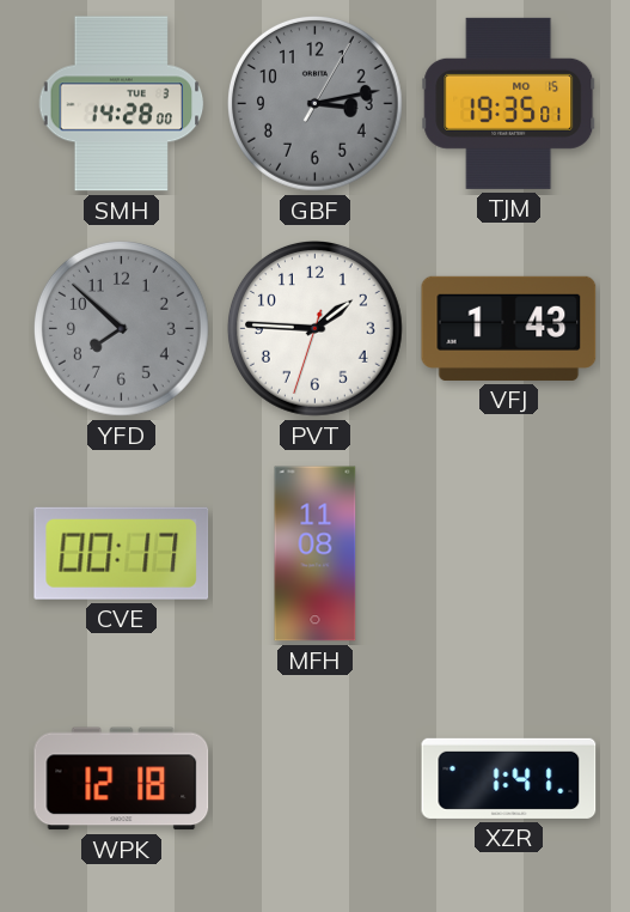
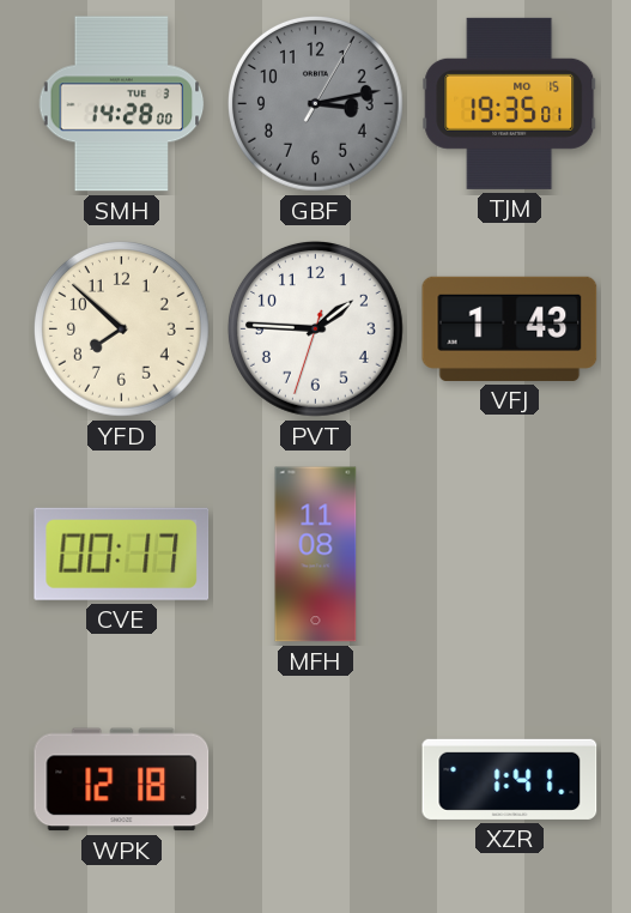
YFD dial: grey -> cream
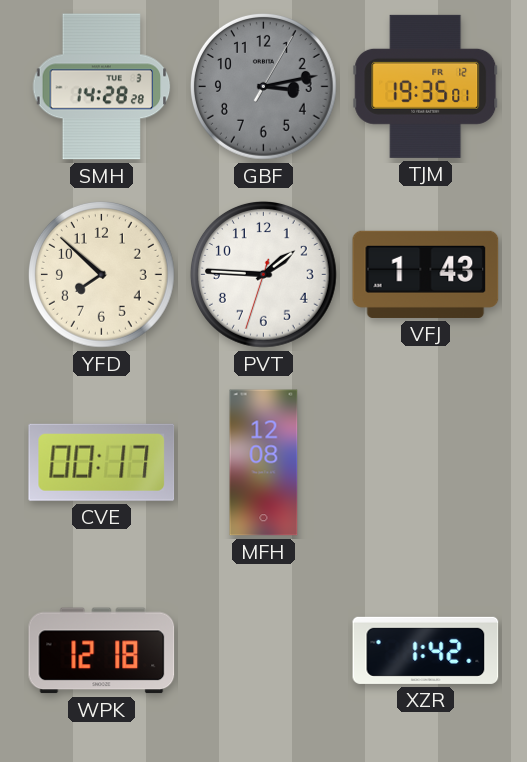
SMH: 14:28:00 -> 14:28:28
TJM date: MO 15 -> FR 12
MFH: 11:08 -> 12:08
XZR: 1:41 -> 1:42
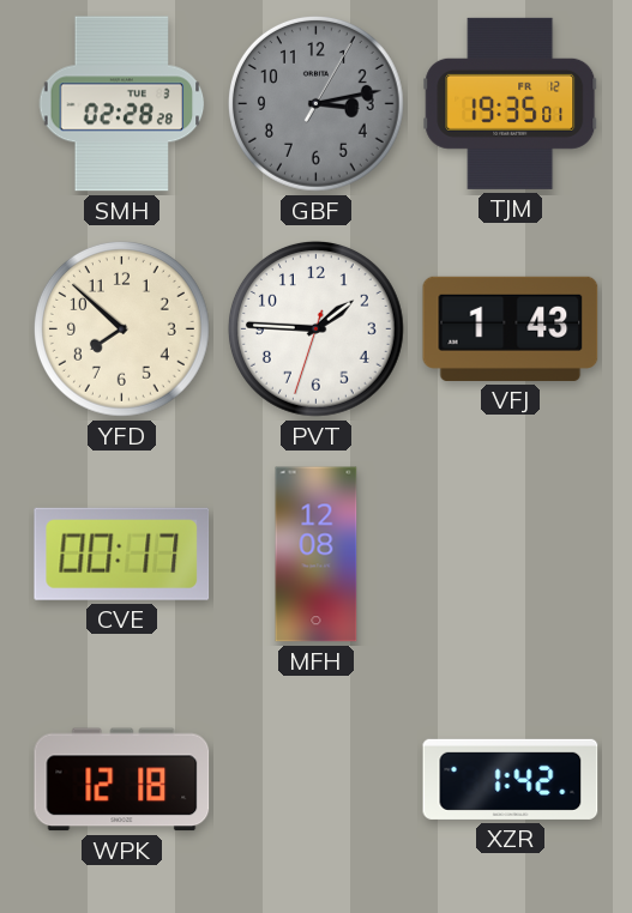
SMH: 14:28 -> 02:28
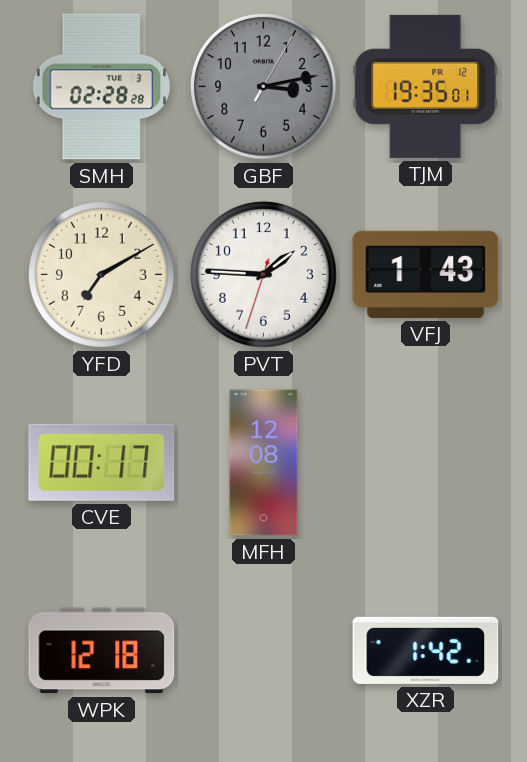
YFD: 7:52 -> 7:10
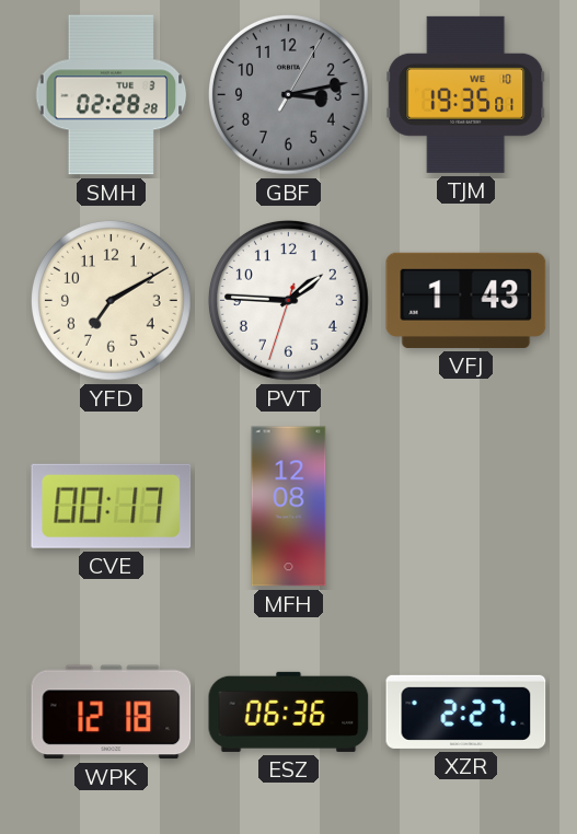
TJM date: FR 12 -> WE 10
ESZ: none -> 06:36
XZR: 1:42 -> 2:27
